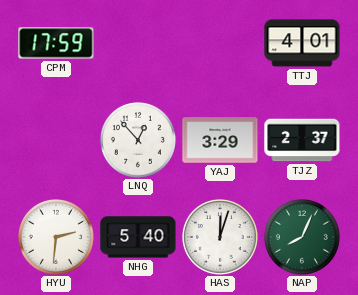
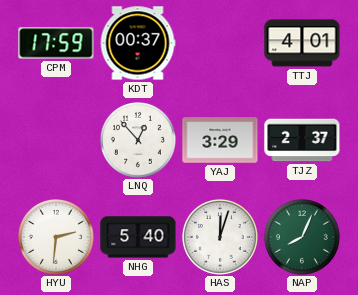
KDT: none -> 00:37
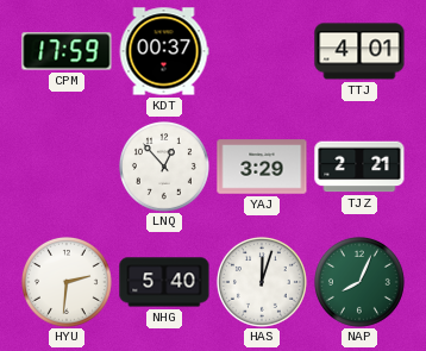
TJZ: 2:37 -> 2:21
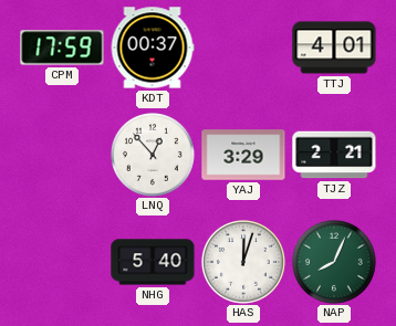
HYU: 2:31 -> none
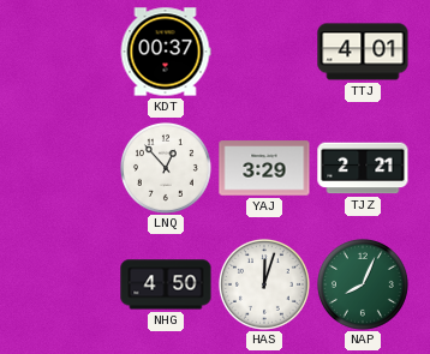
CPM: 17:59 -> none
NHG: 5:40 -> 4:50
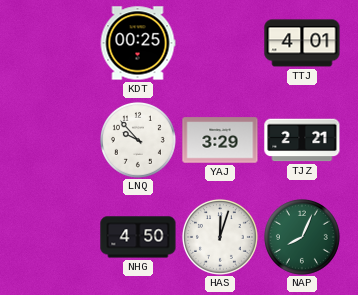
KDT: 00:37 -> 00:25
LNQ: 12:53 -> 9:53
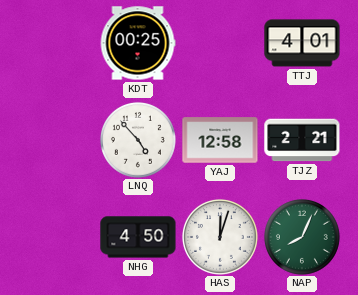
LNQ: 9:53 -> 4:53
YAJ: 3:29 -> 12:58
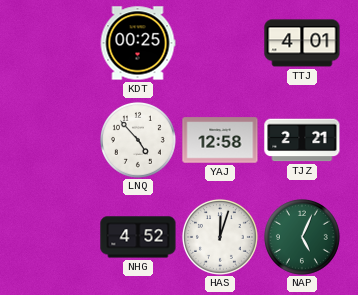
NHG: 4:50 -> 4:52
NAP: 8:04 -> 5:04
